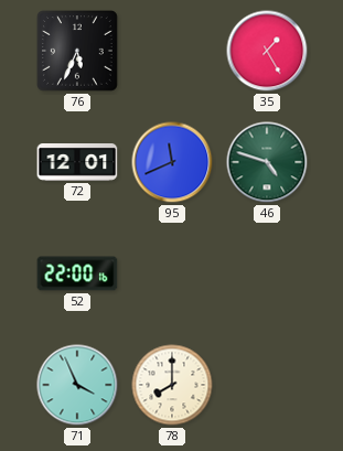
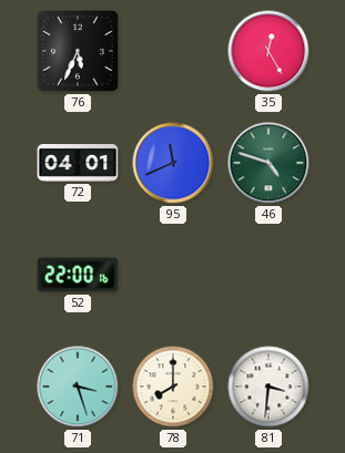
35: 1:25 -> 12:25
72: 12:01 -> 04:01
71: 3:56 -> 3:27
81: none -> 3:31
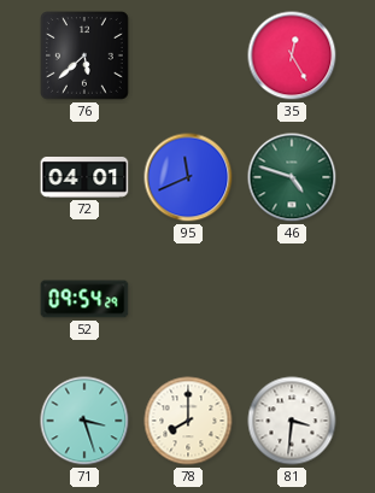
76: 5:34 -> 5:38
52: 22:00 -> 09:54
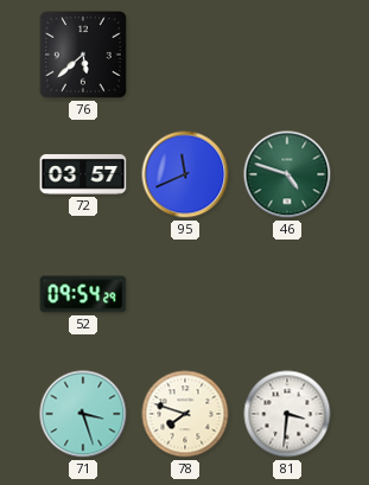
35: 12:25 -> none
72: 04:01 -> 03:57
78: 8:00 -> 7:48
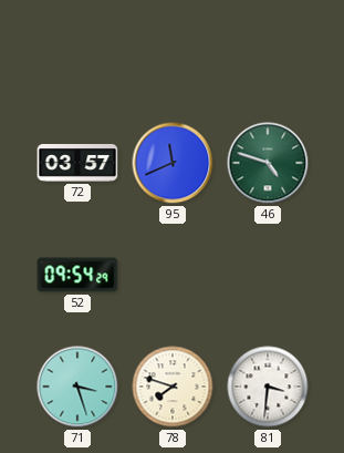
76: 5:38 -> none
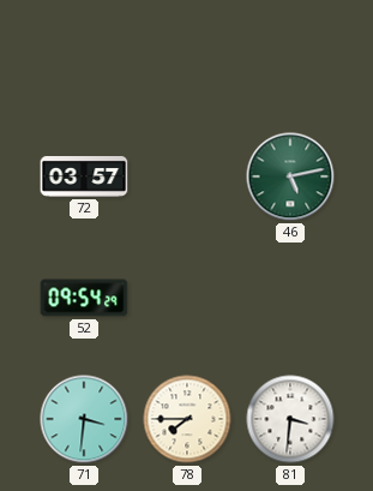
95: 11:41 -> none
46: 4:48 -> 5:13
71: 3:27 -> 3:31
78: 7:48 -> 7:45
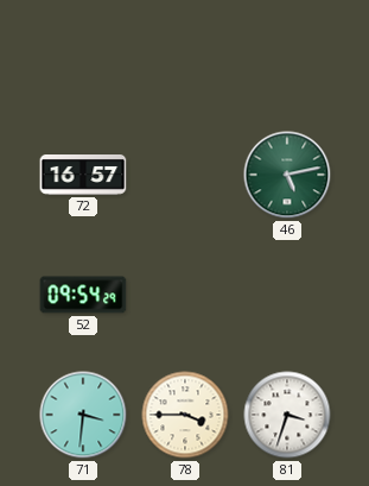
72: 03:57 -> 16:57
78: 7:45 -> 3:45
81: 3:31 -> 3:33
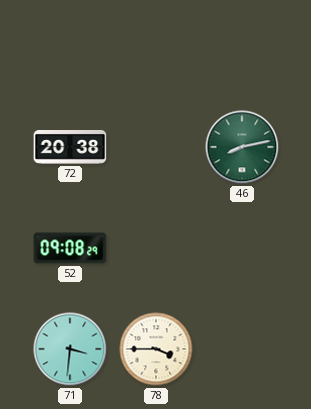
72: 16:57 -> 20:38
46: 5:13 -> 8:13
52: 09:54 -> 09:08
81: 3:33 -> none
